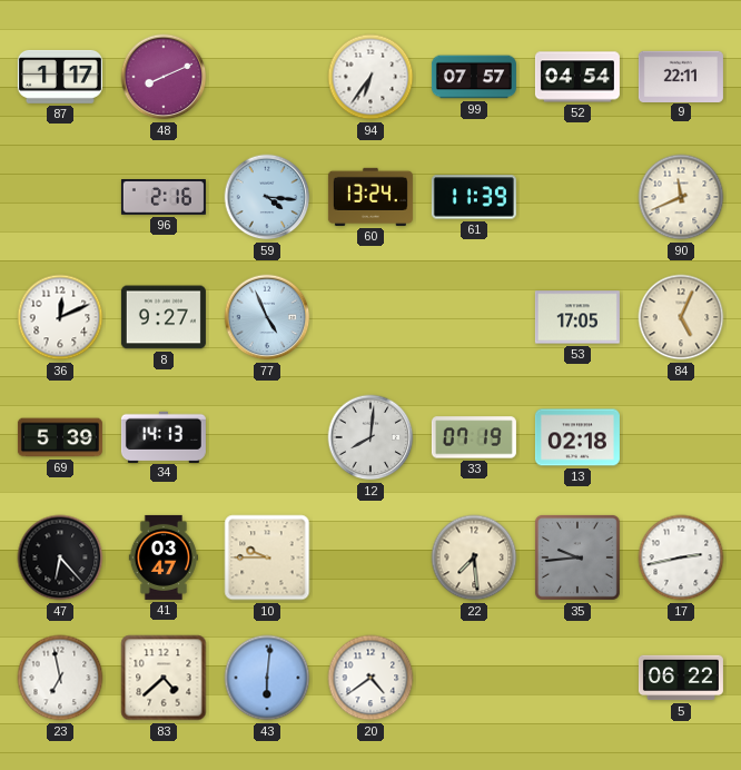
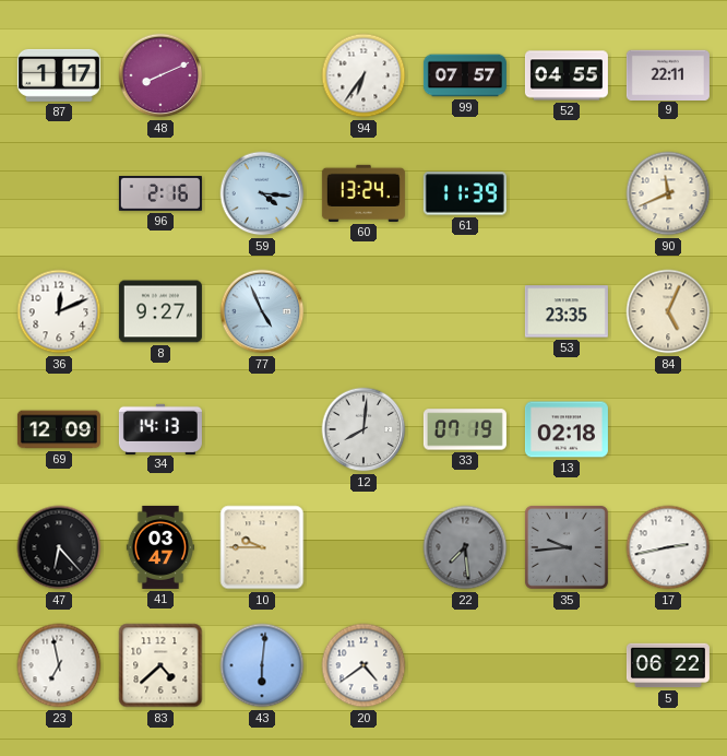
52: 04:54 -> 04:55
53: 17:05 -> 23:35
69: 5:39 -> 12:09
22 dial: cream -> grey
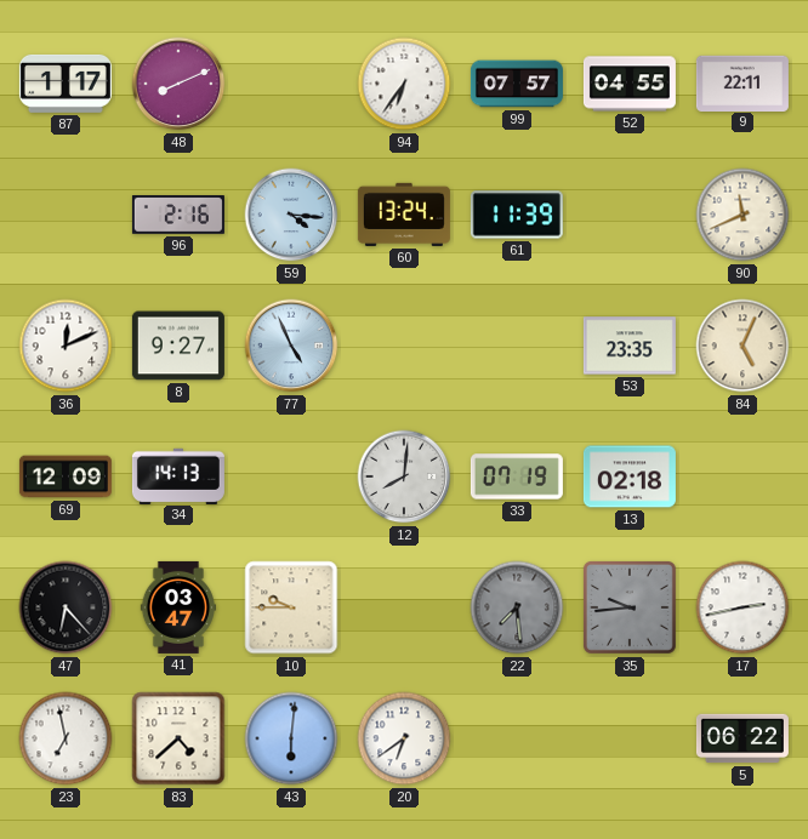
20: 4:39 -> 6:39
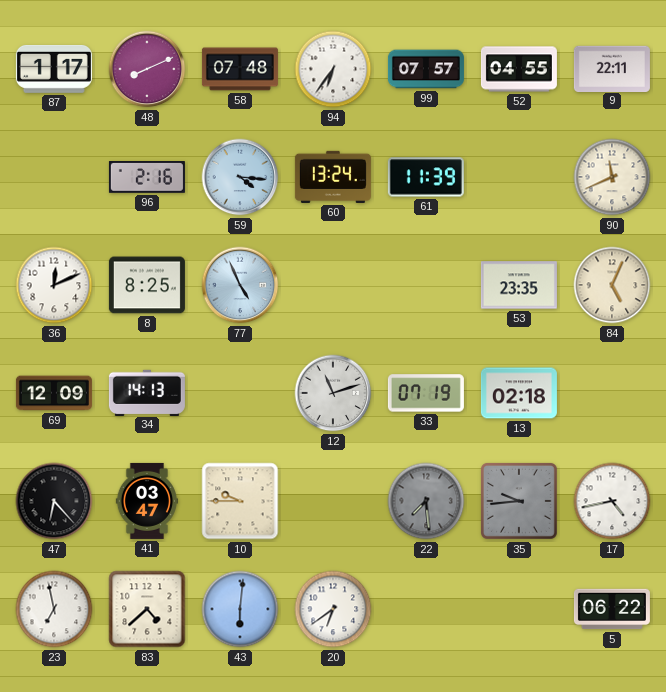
58: none -> 07:48
8: 9:27 -> 8:25
12: 8:01 -> 11:12
17: 2:43 -> 4:43
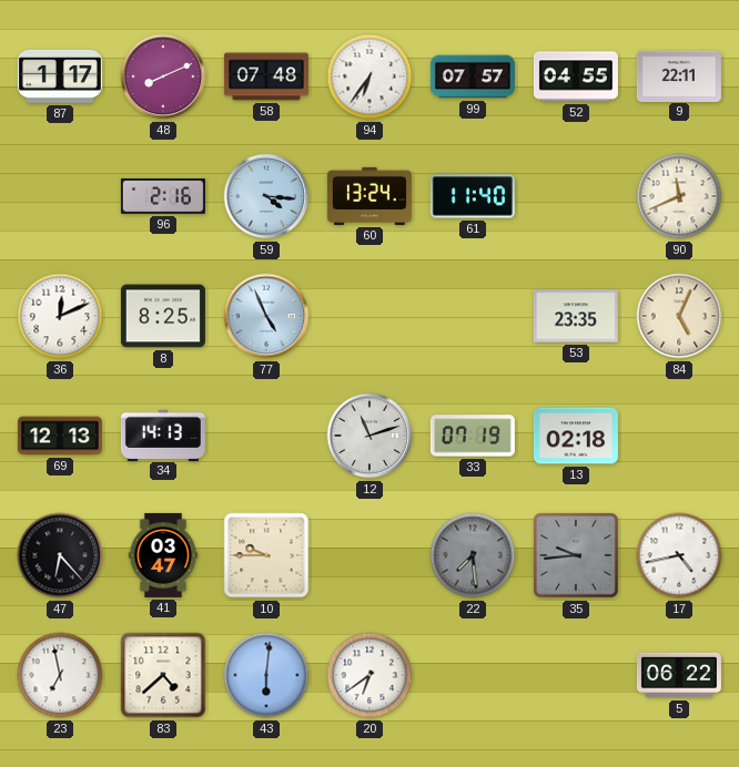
61: 11:39 -> 11:40
69: 12:09 -> 12:13
